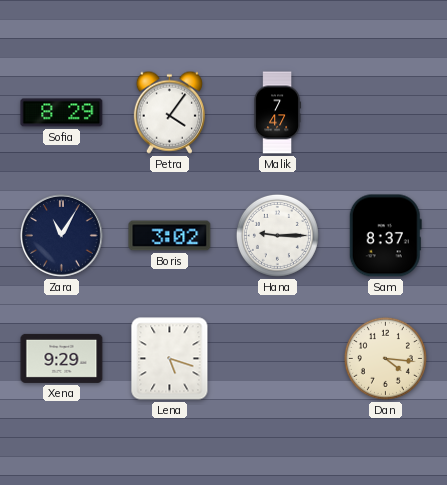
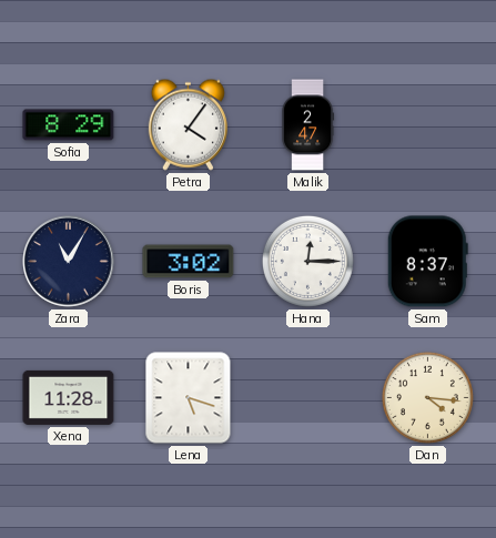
Malik: 7:47 -> 2:47
Hana: 9:15 -> 12:15
Xena: 9:29 -> 11:28
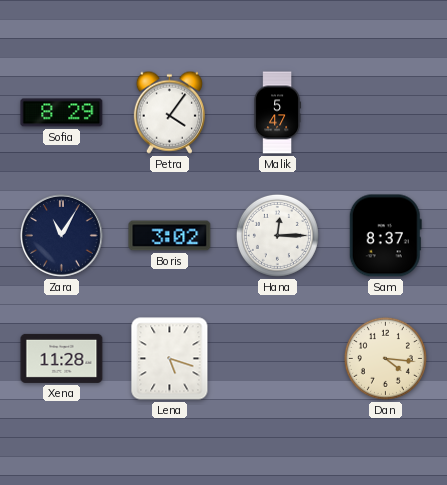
Malik: 2:47 -> 5:47
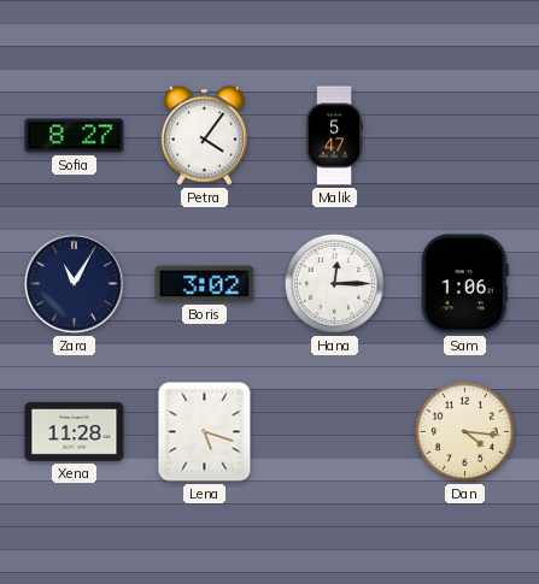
Sofia: 8:29 -> 8:27
Sam: 8:37 -> 1:06
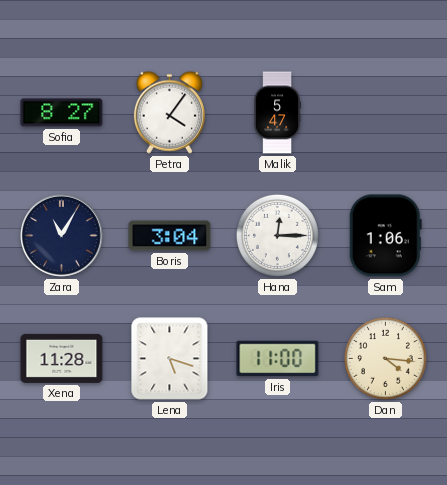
Boris: 3:02 -> 3:04
Iris: none -> 11:00
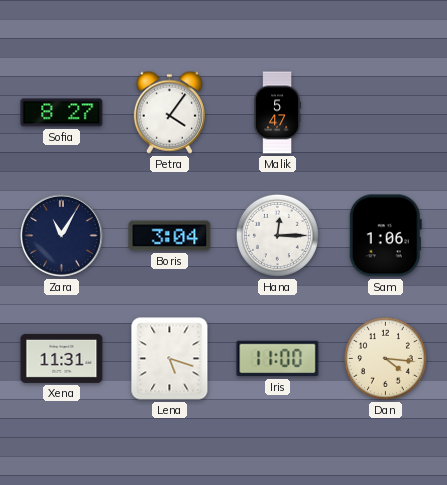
Xena: 11:28 -> 11:31
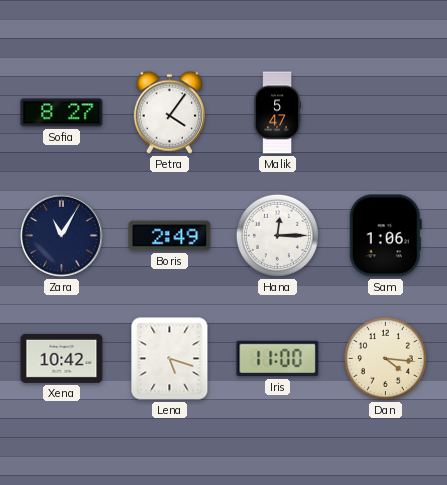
Boris: 3:04 -> 2:49
Xena: 11:31 -> 10:42
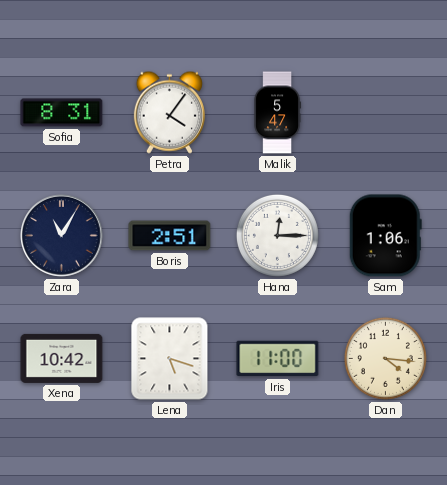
Sofia: 8:27 -> 8:31
Boris: 2:49 -> 2:51
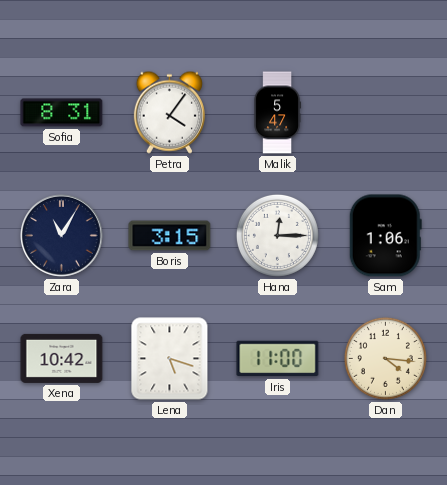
Boris: 2:51 -> 3:15
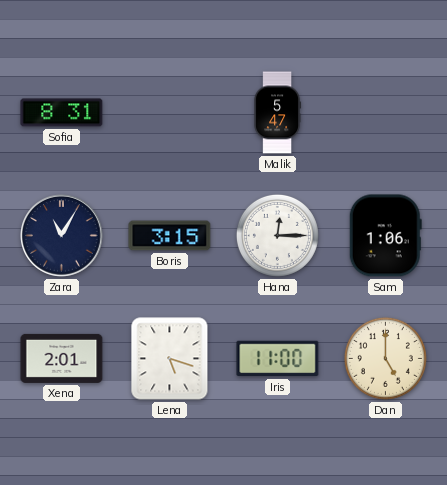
Petra: 4:06 -> none
Xena: 10:42 -> 2:01
Dan: 4:16 -> 5:00
